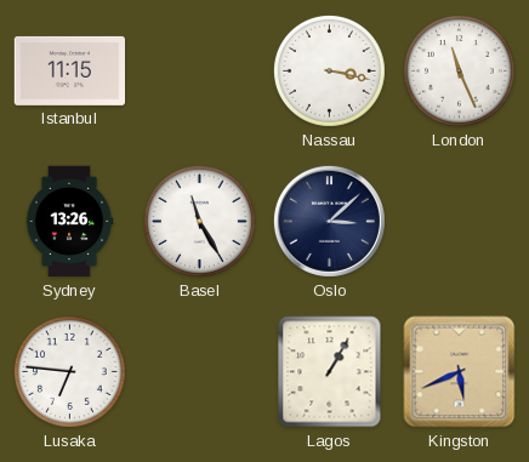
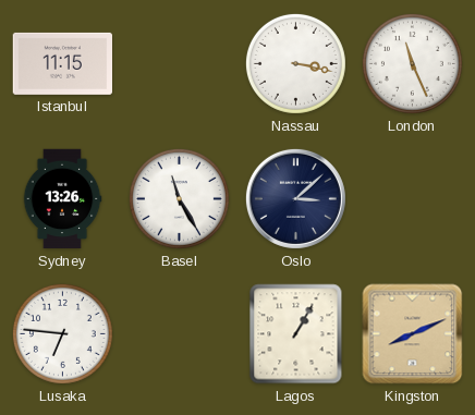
Kingston: 5:41 -> 8:11
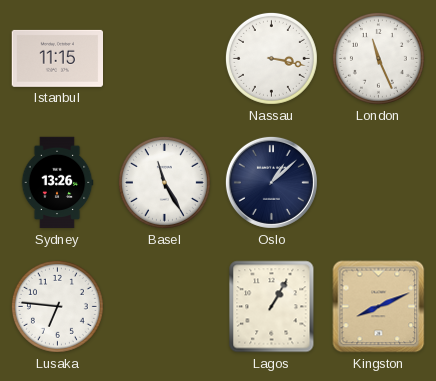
Oslo: 3:08 -> 1:08
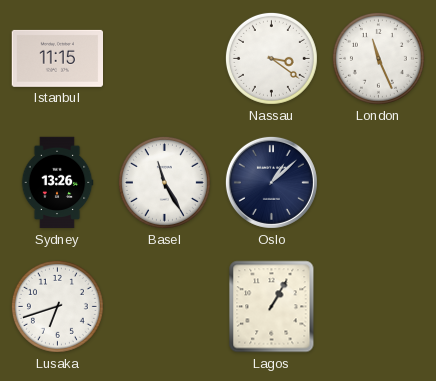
Nassau: 3:17 -> 3:21
Lusaka: 6:46 -> 6:42
Kingston: 8:11 -> none
